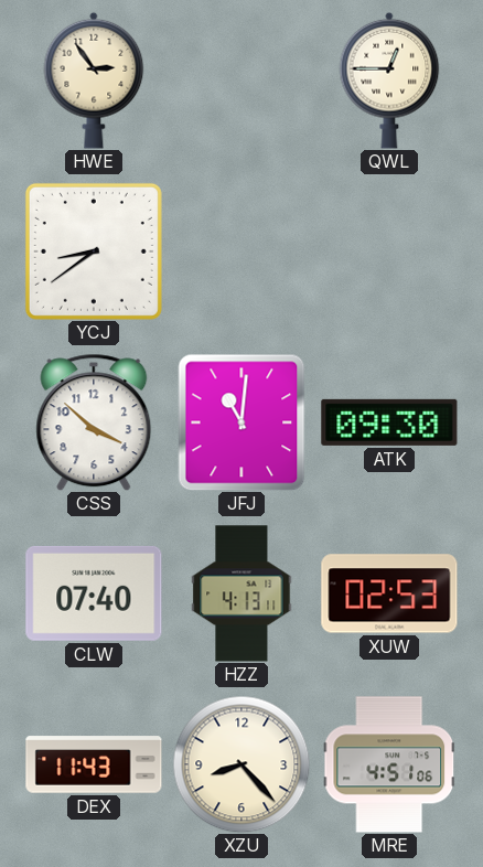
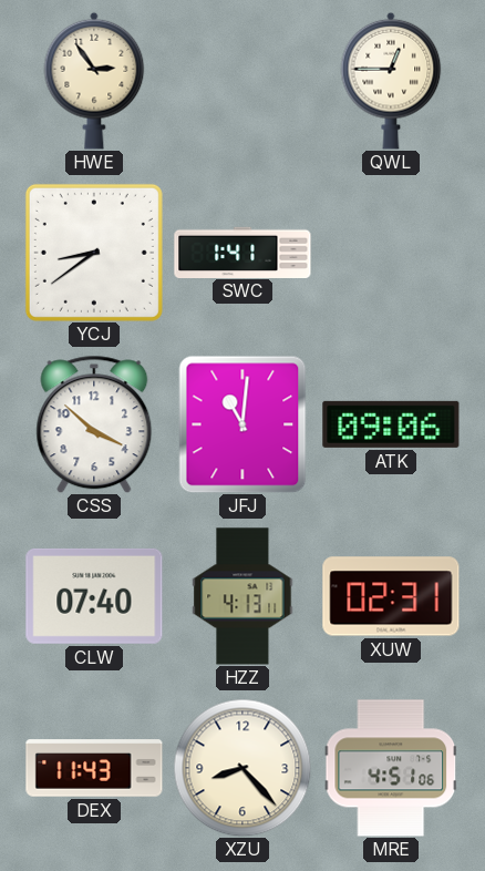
SWC: none -> 1:41
ATK: 09:30 -> 09:06
XUW: 02:53 -> 02:31
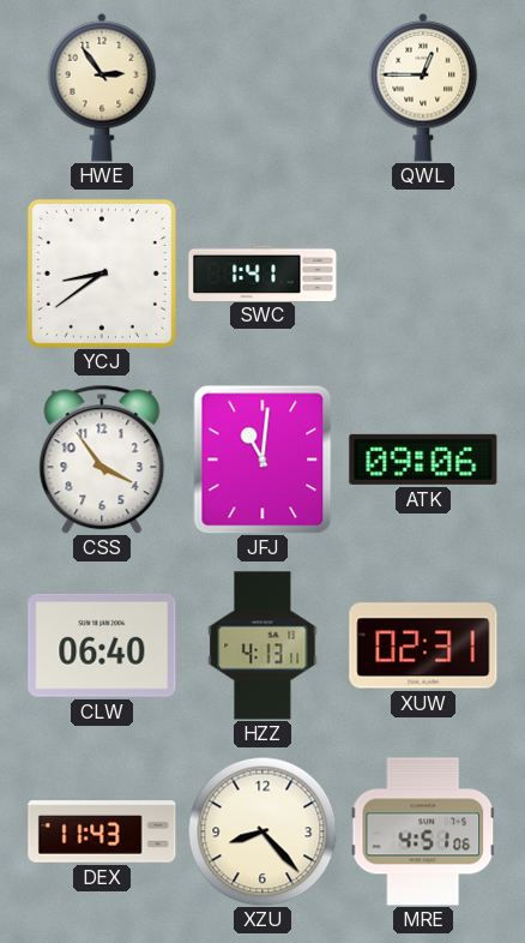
CSS: 3:52 -> 3:54
CLW: 07:40 -> 06:40
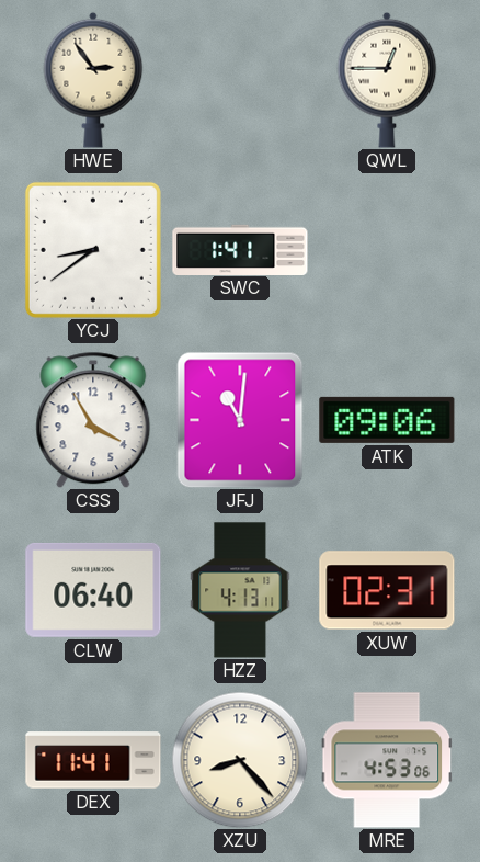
CSS: 3:54 -> 3:55
DEX: 11:43 -> 11:41
MRE: 4:51 -> 4:53
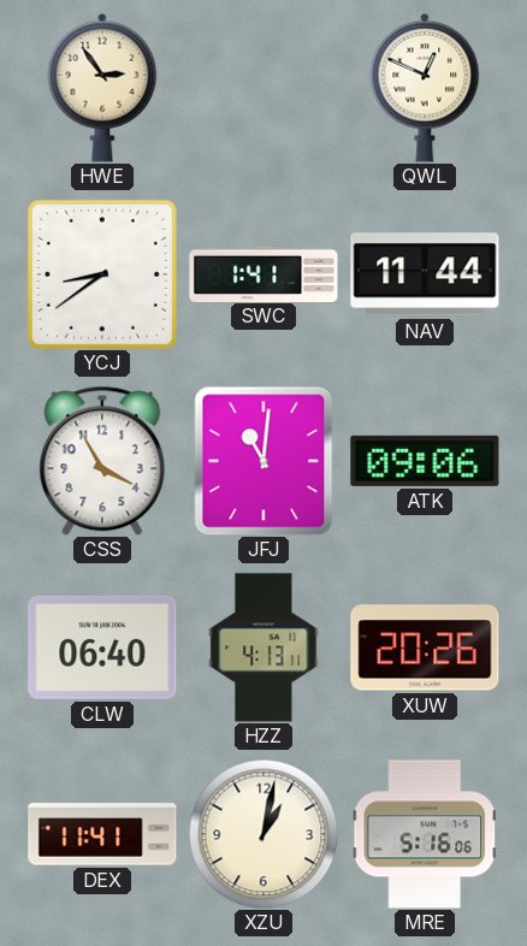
QWL: 12:45 -> 12:49
NAV: none -> 11:44
XUW: 02:31 -> 20:26
XZU: 8:23 -> 1:02
MRE: 4:53 -> 5:16
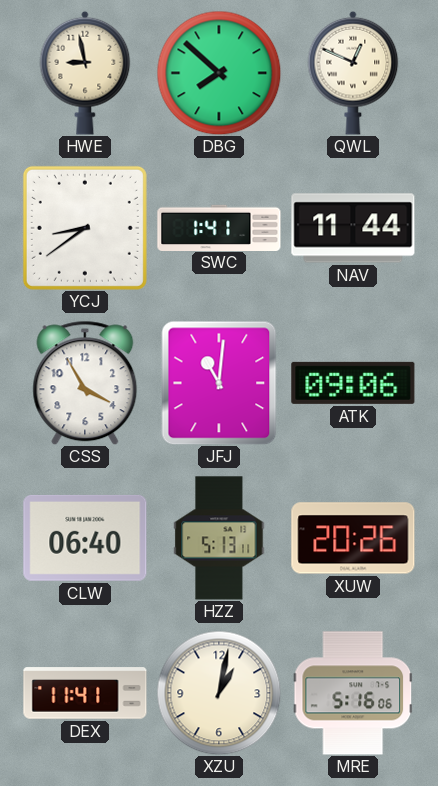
HWE: 2:54 -> 8:58
DBG: none -> 7:52
HZZ: 4:13 -> 5:13
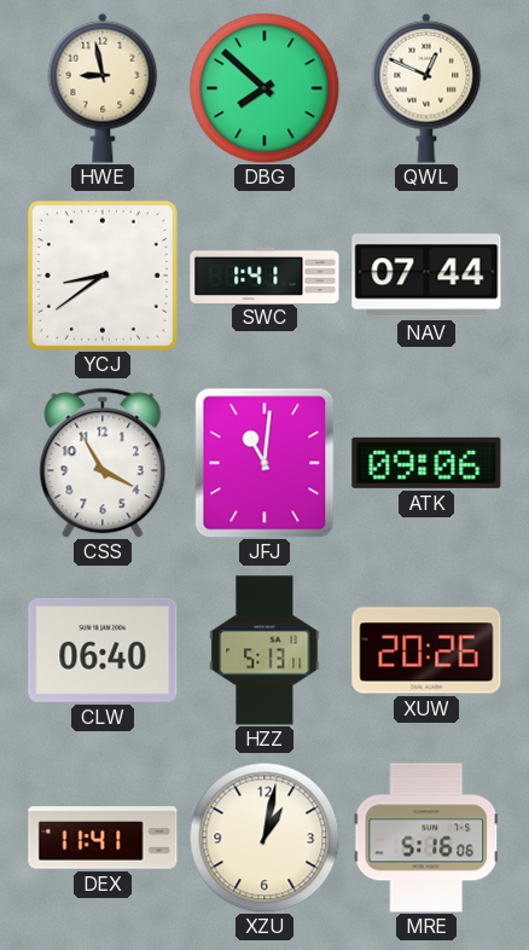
NAV: 11:44 -> 07:44
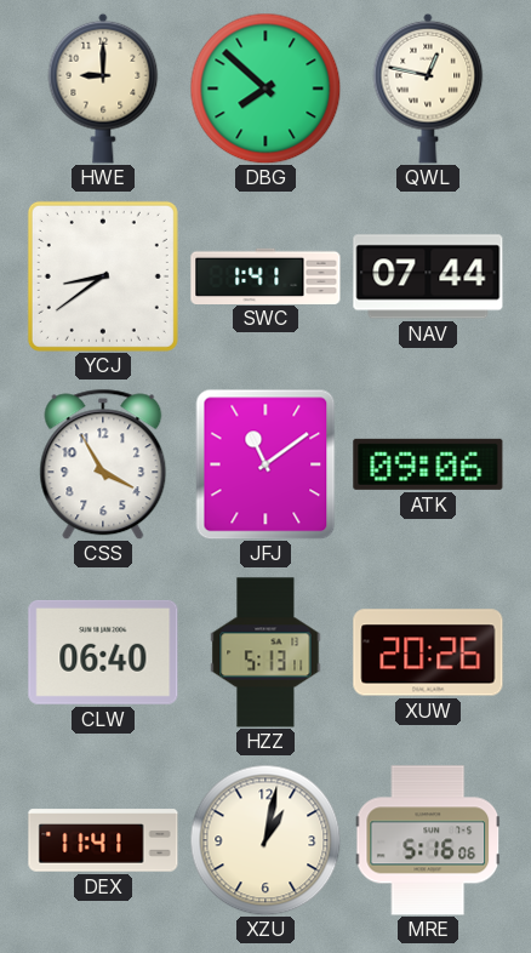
HWE: 8:58 -> 9:00
QWL: 12:49 -> 12:47
JFJ: 11:01 -> 11:09
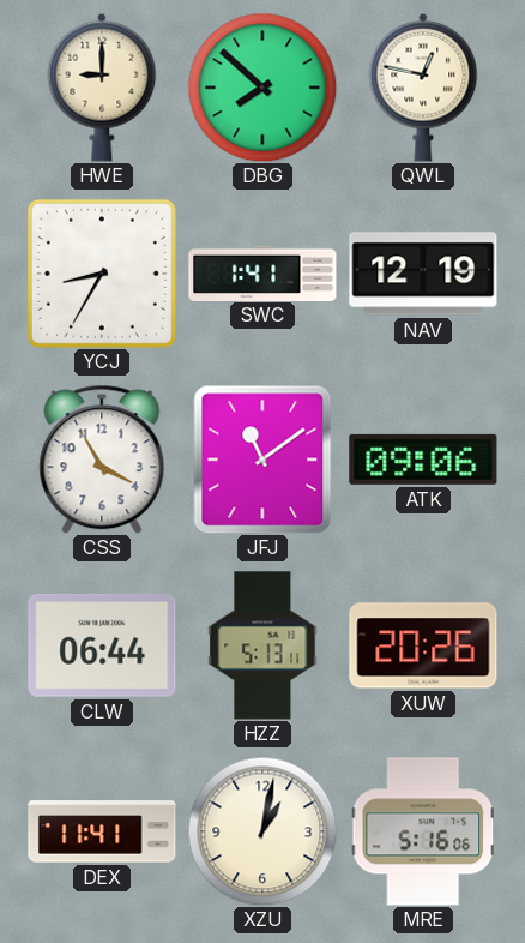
YCJ: 8:39 -> 8:35
NAV: 07:44 -> 12:19
CLW: 06:40 -> 06:44
